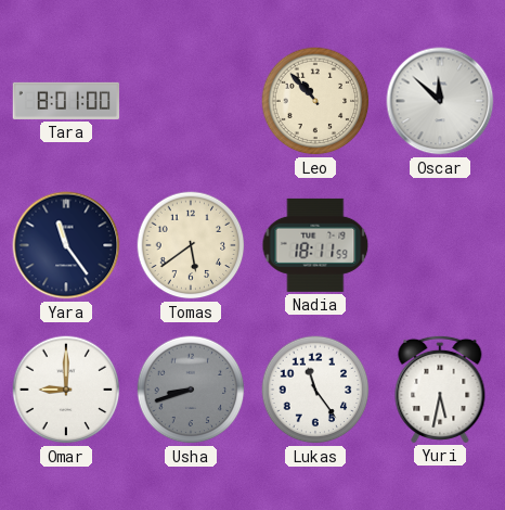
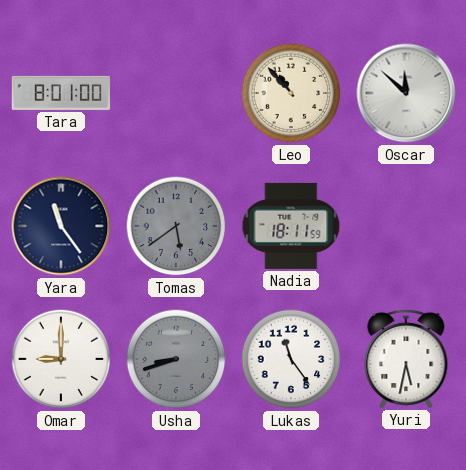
Tomas dial: cream -> grey
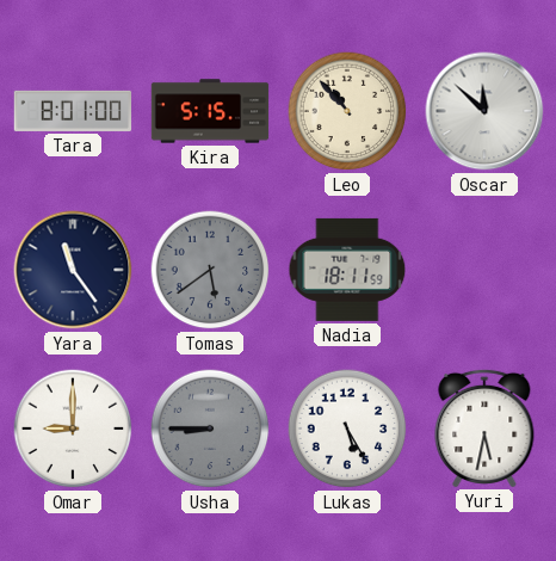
Kira: none -> 5:15
Usha: 8:42 -> 8:45
Lukas: 11:24 -> 5:25
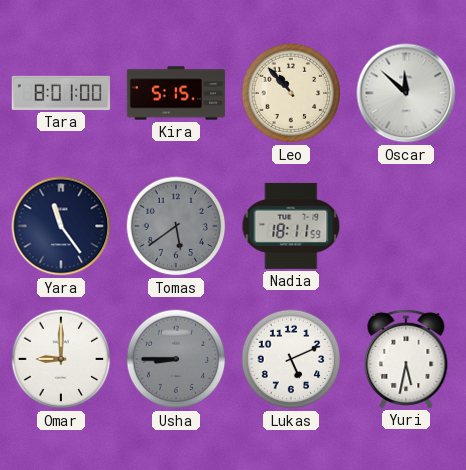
Lukas: 5:25 -> 5:11
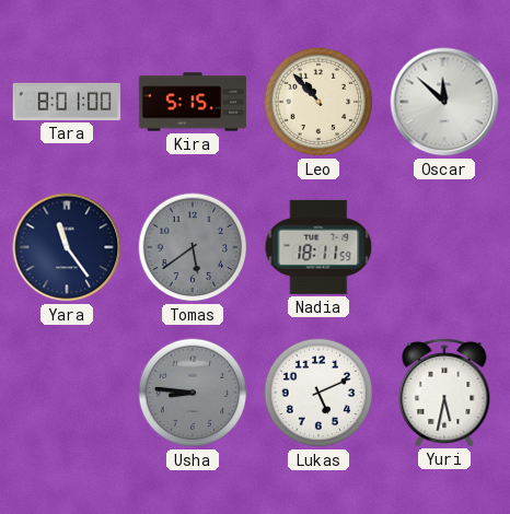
Omar: 9:00 -> none
Usha: 8:45 -> 8:46
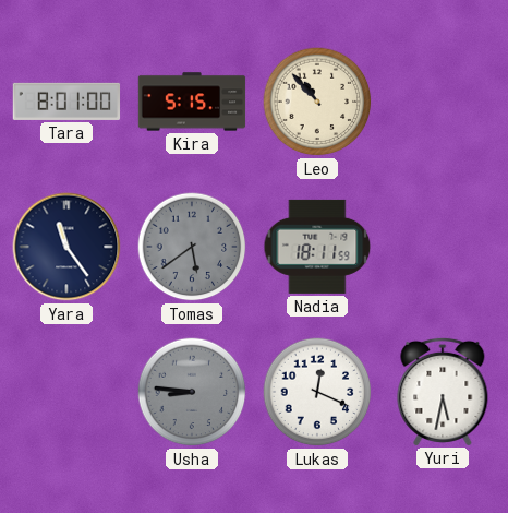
Oscar: 11:52 -> none
Lukas: 5:11 -> 12:19
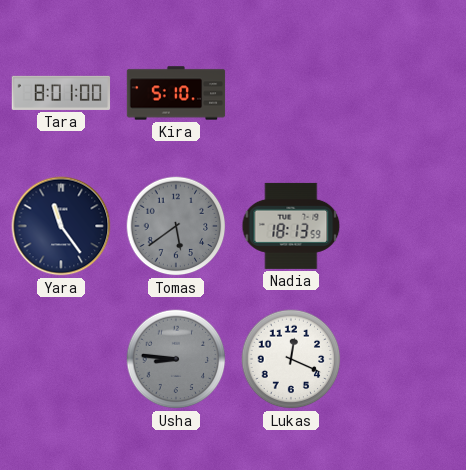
Kira: 5:15 -> 5:10
Leo: 10:53 -> none
Nadia: 18:11 -> 18:13
Yuri: 5:32 -> none
